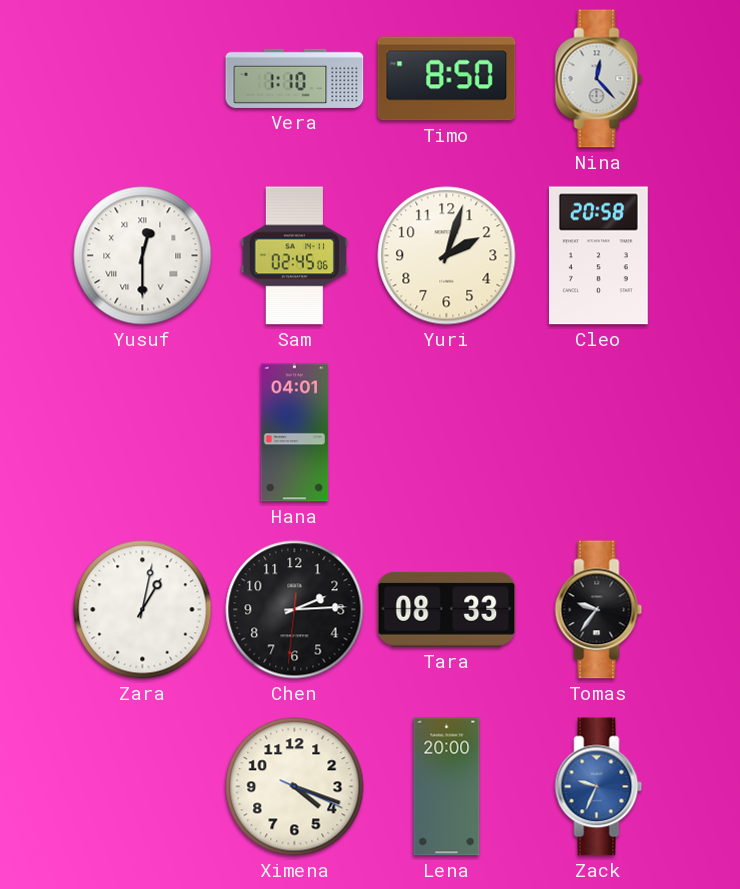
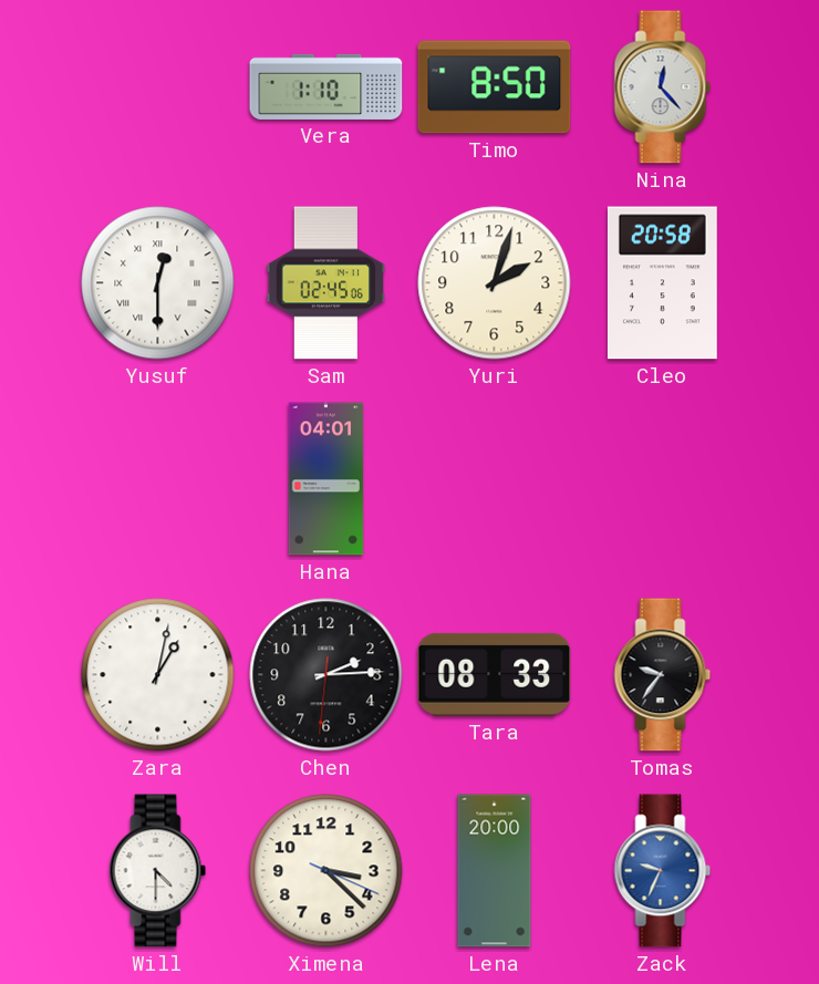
Will: none -> 4:30
Ximena: 4:18 -> 3:22
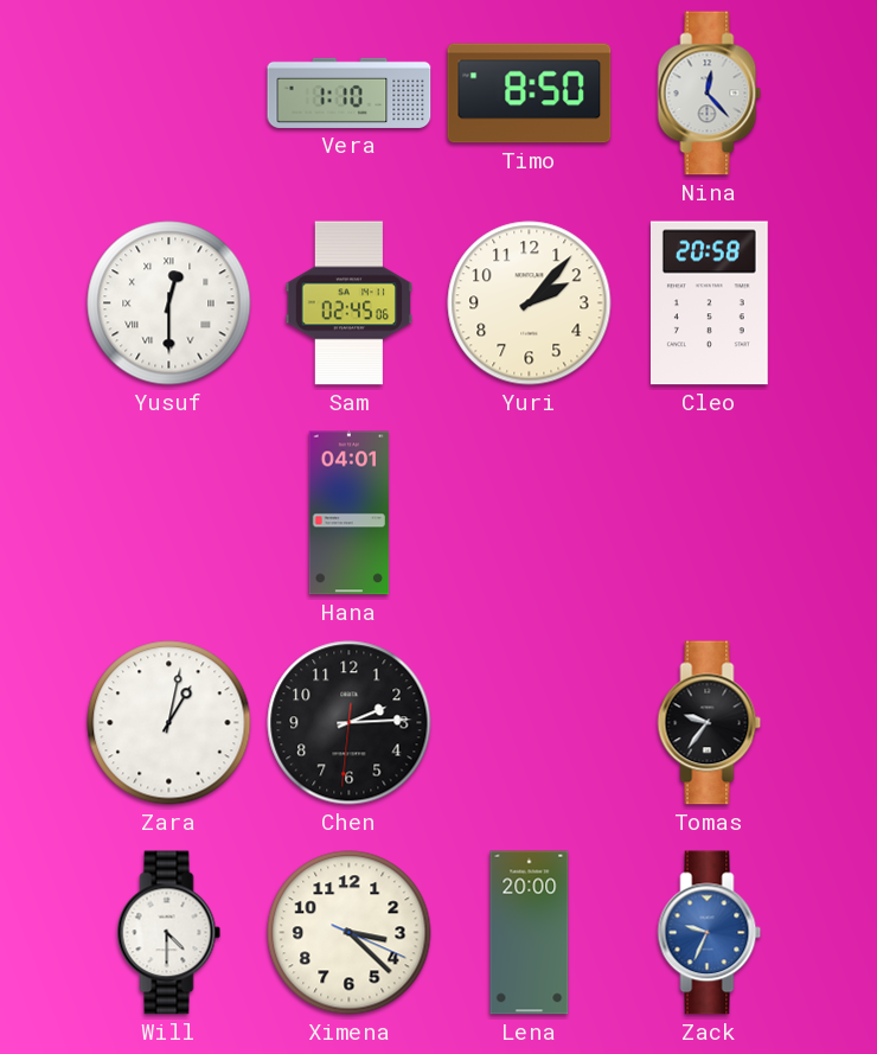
Yuri: 2:03 -> 2:07
Tara: 08:33 -> none
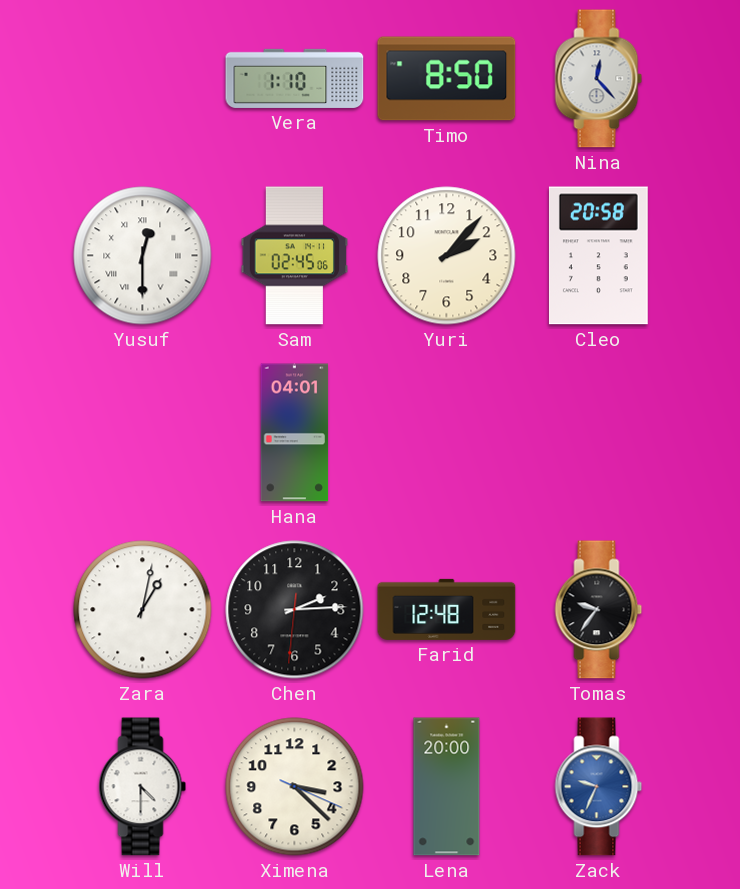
Farid: none -> 12:48
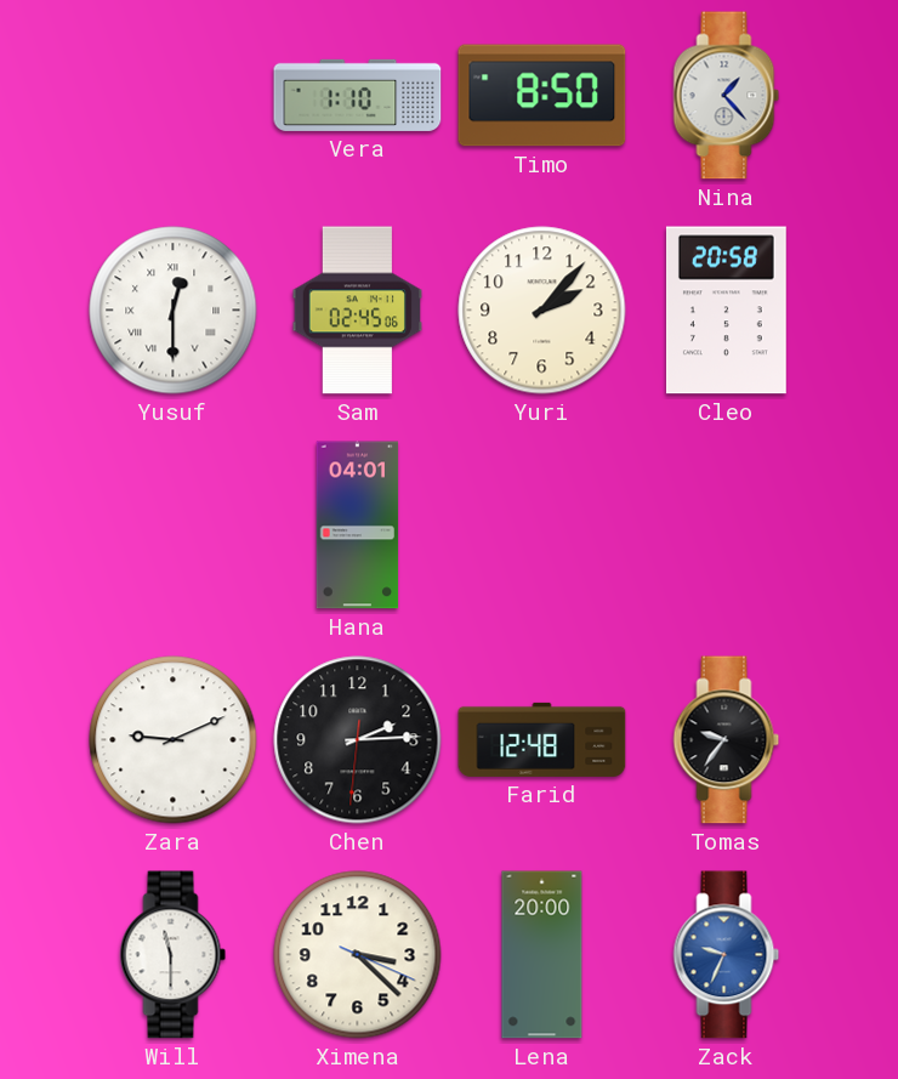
Nina: 12:23 -> 1:23
Zara: 1:02 -> 9:11
Will: 4:30 -> 11:30
